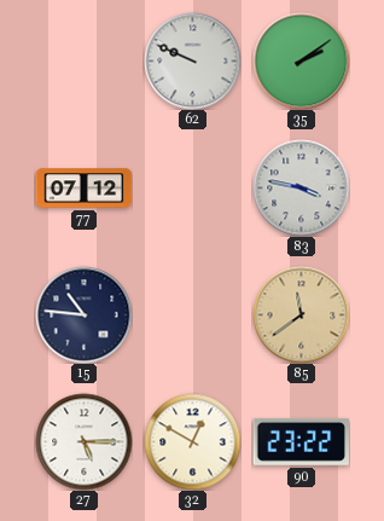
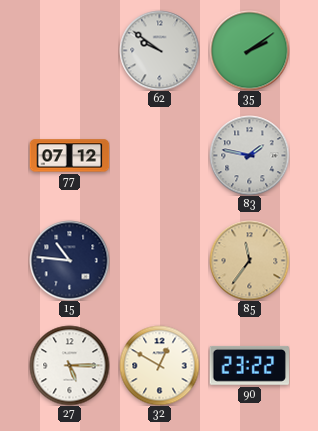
62: 9:49 -> 9:51
83: 3:47 -> 1:47
85: 11:39 -> 11:36
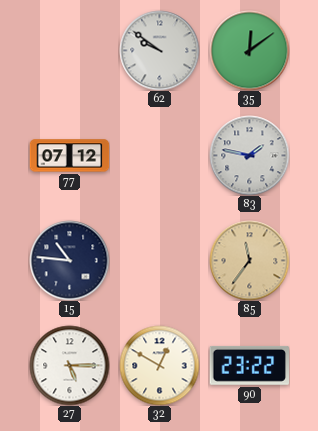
35: 2:09 -> 12:09
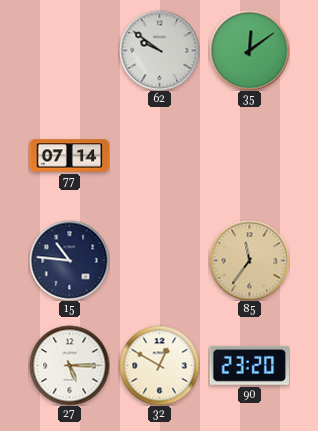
77: 07:12 -> 07:14
83: 1:47 -> none
90: 23:22 -> 23:20
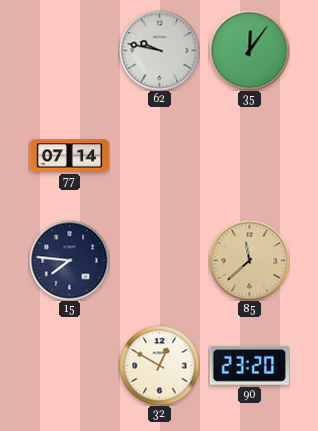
62: 9:51 -> 9:47
35: 12:09 -> 12:06
15: 10:46 -> 7:46
85: 11:36 -> 11:38
27: 5:15 -> none
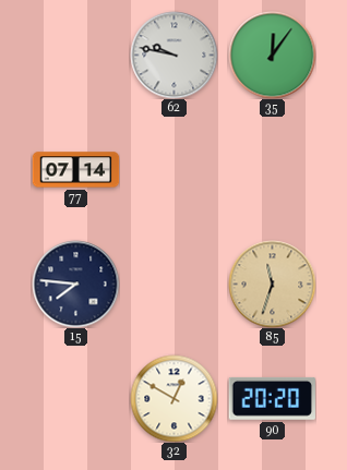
85: 11:38 -> 11:33
90: 23:20 -> 20:20
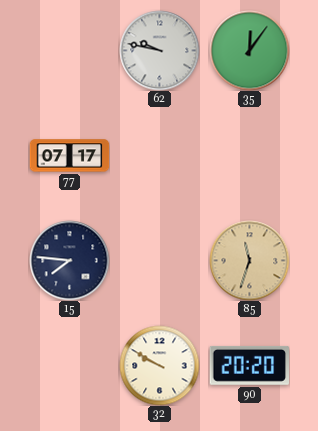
77: 07:14 -> 07:17
32: 12:50 -> 9:50
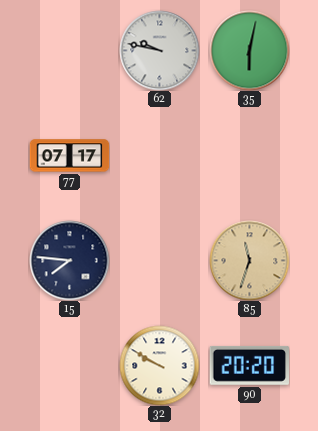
35: 12:06 -> 6:02
